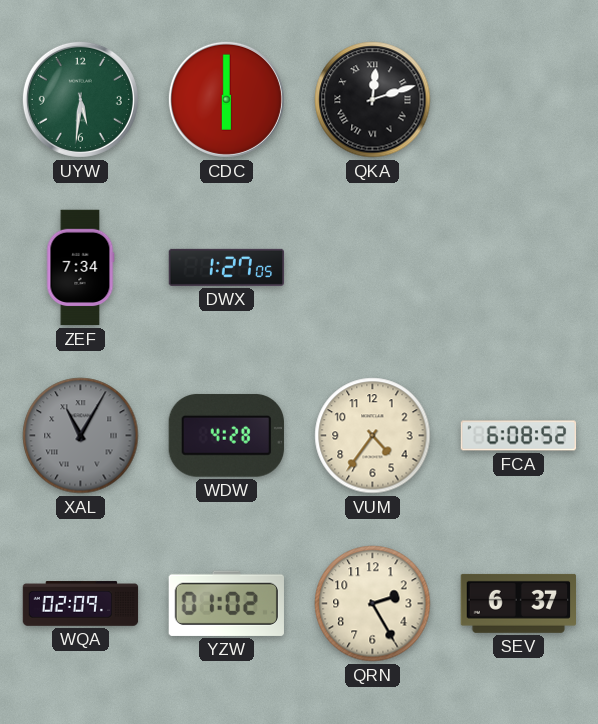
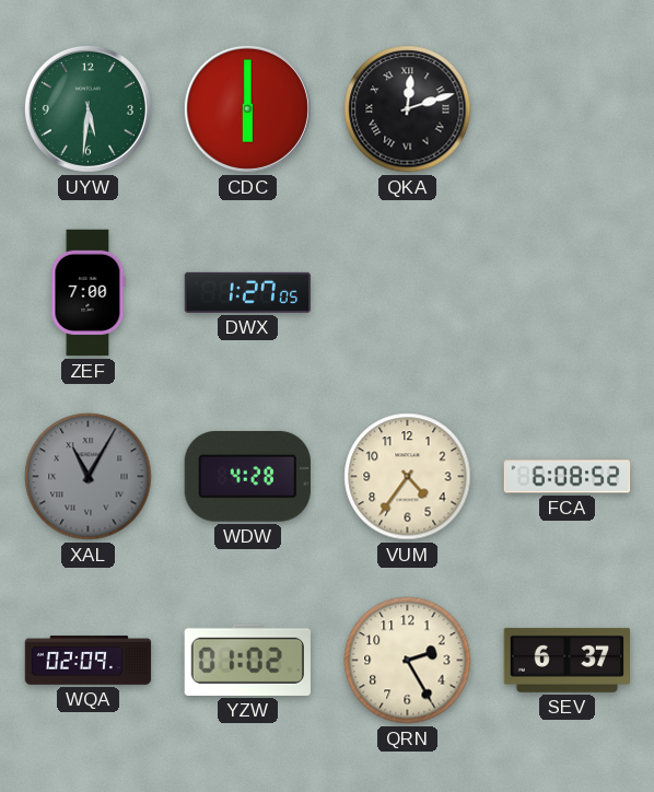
ZEF: 7:34 -> 7:00
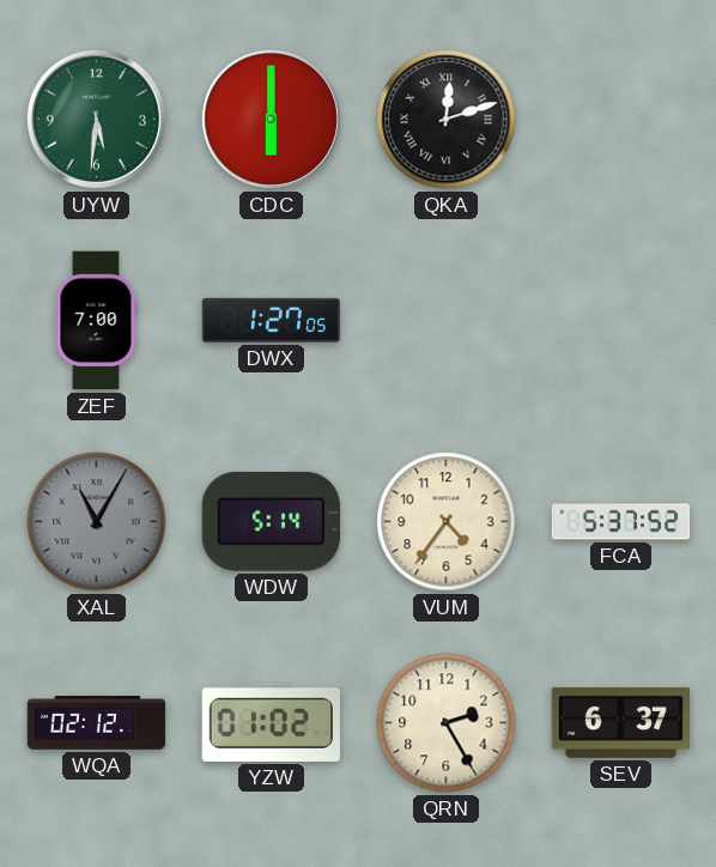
WDW: 4:28 -> 5:14
FCA: 6:08 -> 5:37
WQA: 02:09 -> 02:12
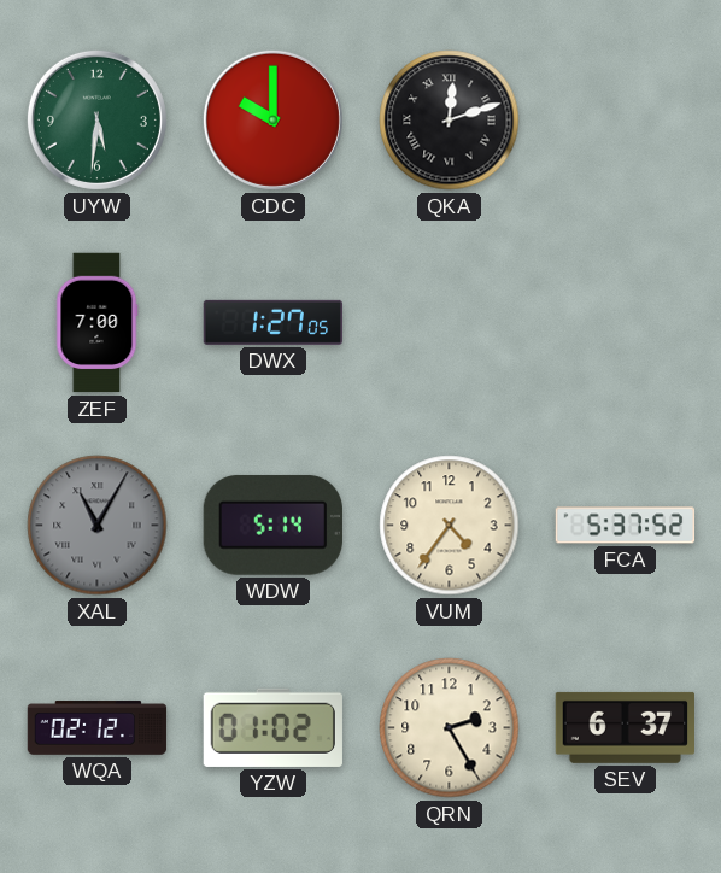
CDC: 6:00 -> 10:00
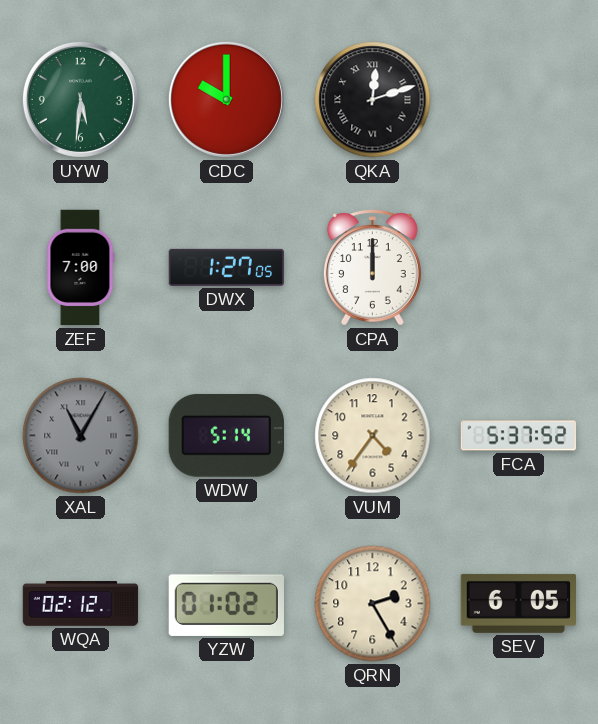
CPA: none -> 12:00
SEV: 6:37 -> 6:05
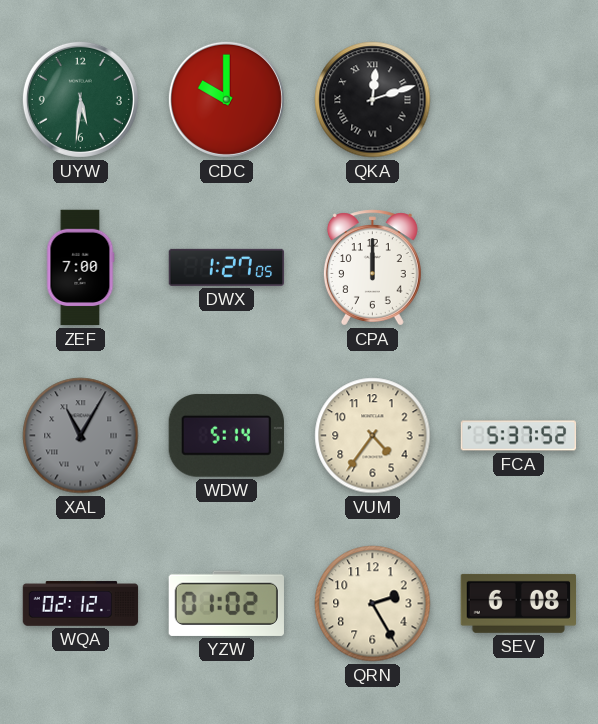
SEV: 6:05 -> 6:08
